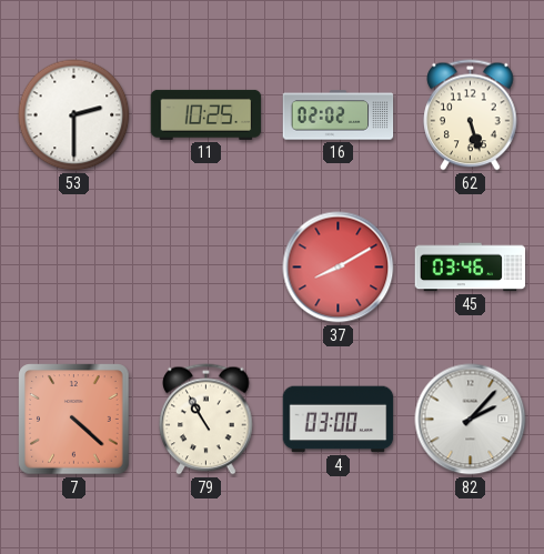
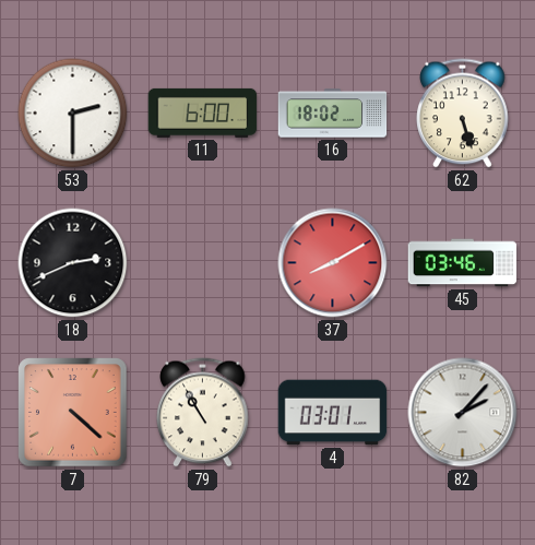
11: 10:25 -> 6:00
16: 02:02 -> 18:02
18: none -> 2:41
4: 03:00 -> 03:01
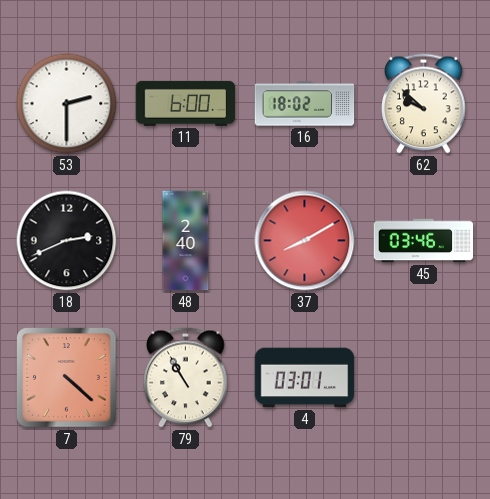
62: 5:27 -> 9:52
48: none -> 2:40
82: 2:07 -> none
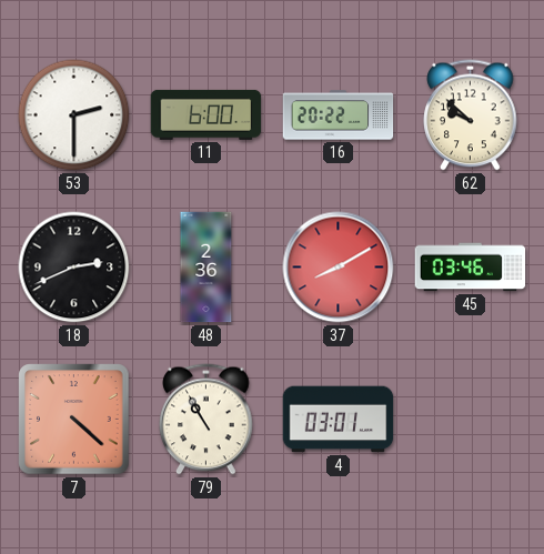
16: 18:02 -> 20:22
48: 2:40 -> 2:36
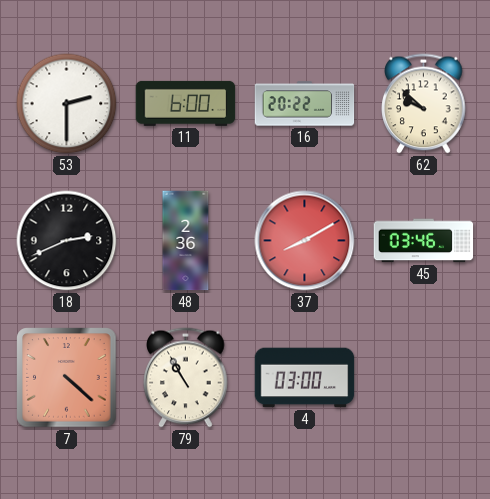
4: 03:01 -> 03:00
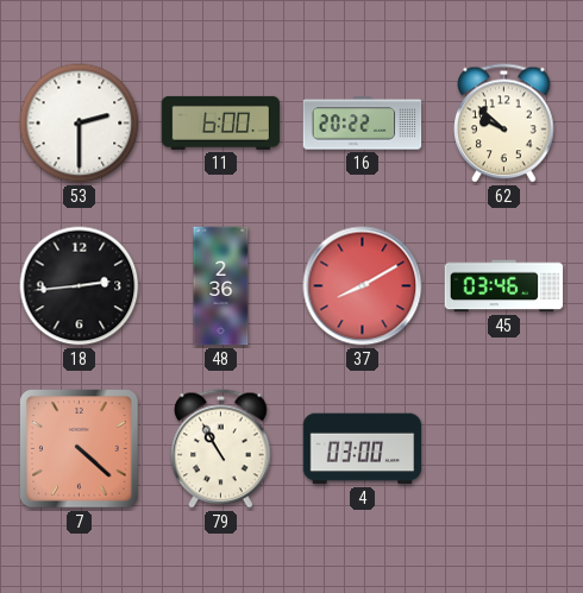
18: 2:41 -> 2:44
